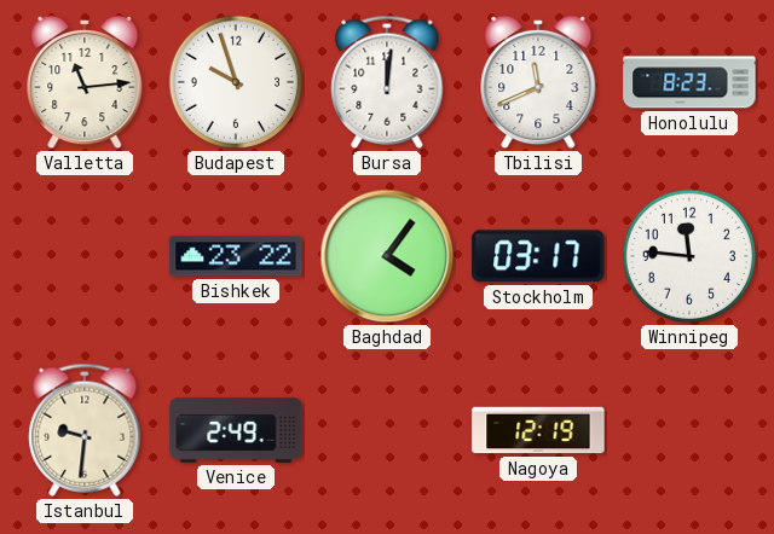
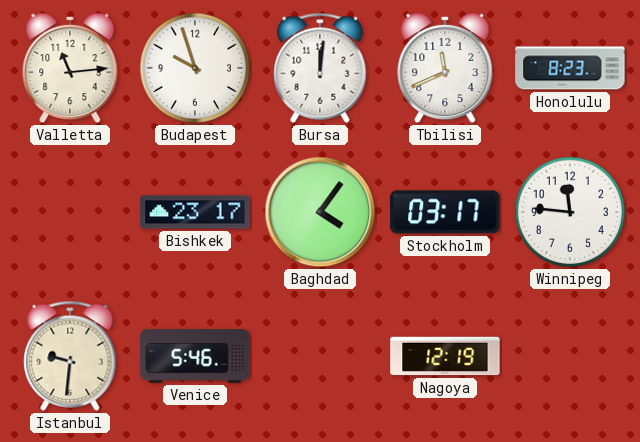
Bishkek: 23:22 -> 23:17
Venice: 2:49 -> 5:46
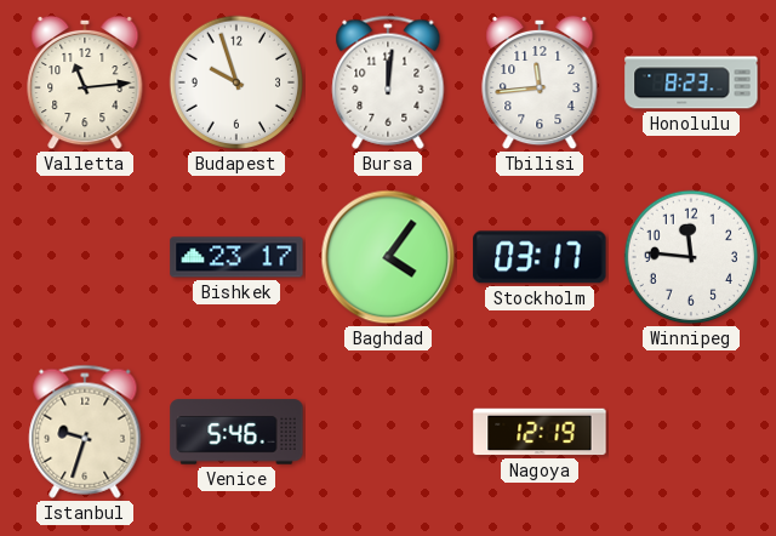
Tbilisi: 11:41 -> 11:44
Istanbul: 9:31 -> 9:33
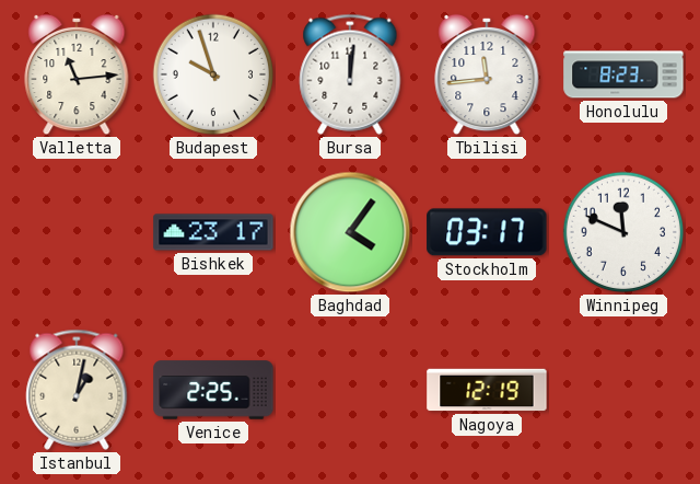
Winnipeg: 11:46 -> 11:49
Istanbul: 9:33 -> 1:02
Venice: 5:46 -> 2:25
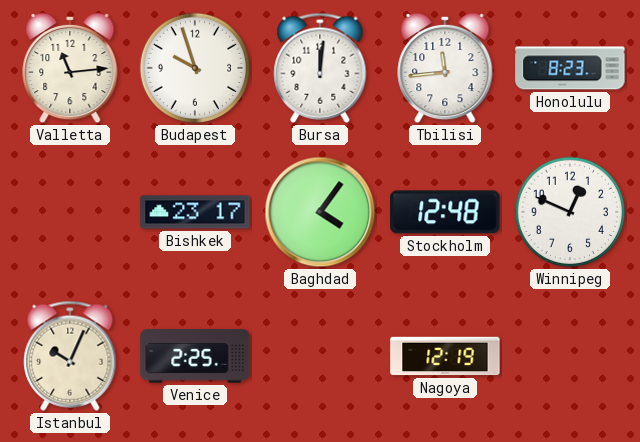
Stockholm: 03:17 -> 12:48
Winnipeg: 11:49 -> 12:49
Istanbul: 1:02 -> 10:04
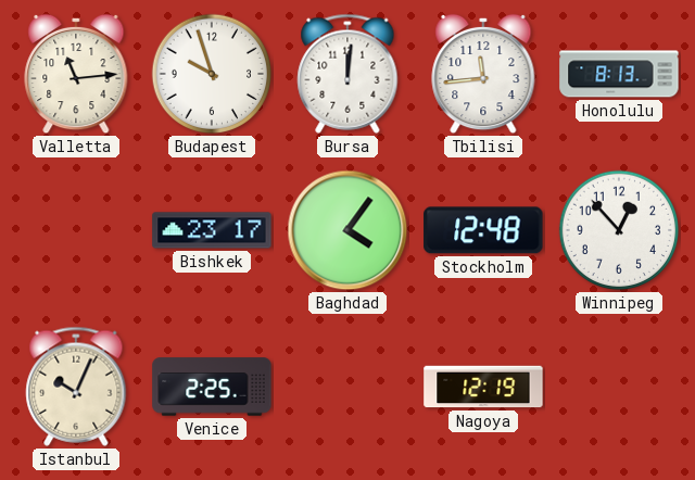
Honolulu: 8:23 -> 8:13
Winnipeg: 12:49 -> 12:53
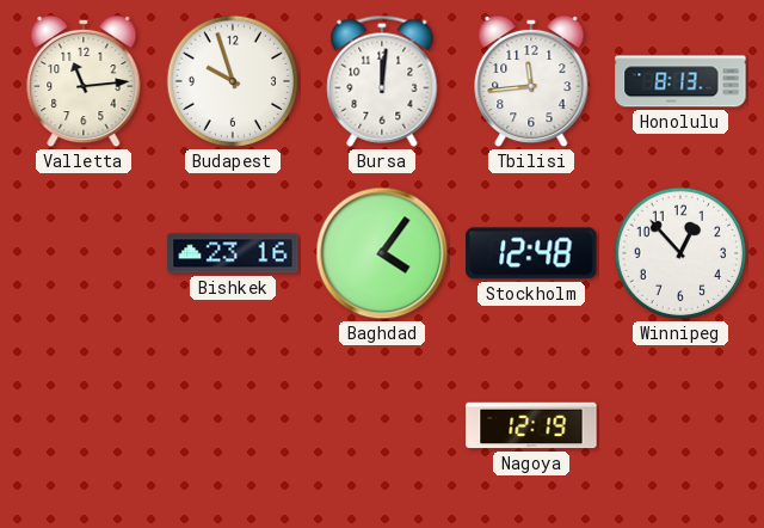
Bishkek: 23:17 -> 23:16
Istanbul: 10:04 -> none
Venice: 2:25 -> none
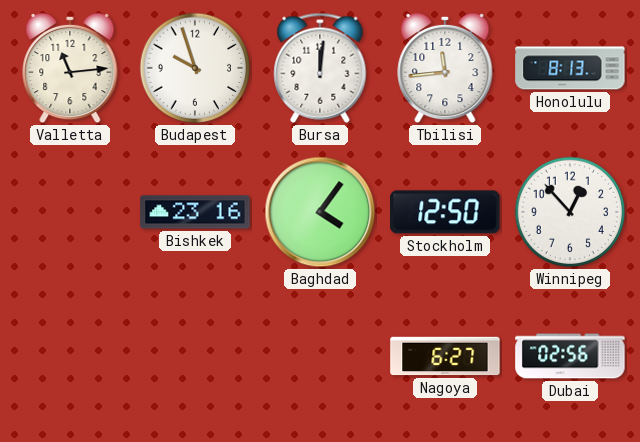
Stockholm: 12:48 -> 12:50
Nagoya: 12:19 -> 6:27
Dubai: none -> 02:56
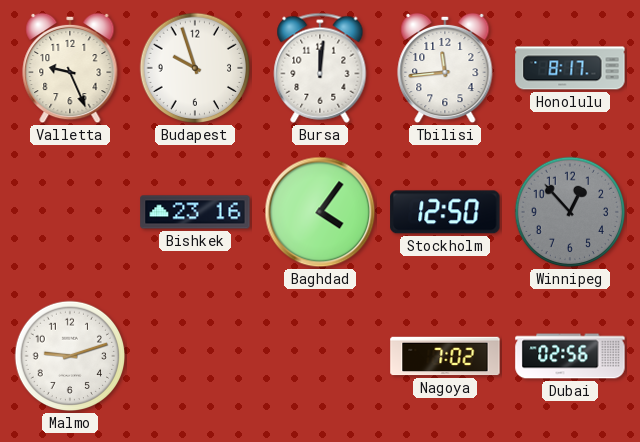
Valletta: 11:14 -> 9:26
Honolulu: 8:13 -> 8:17
Winnipeg dial: white -> grey
Malmo: none -> 9:12
Nagoya: 6:27 -> 7:02
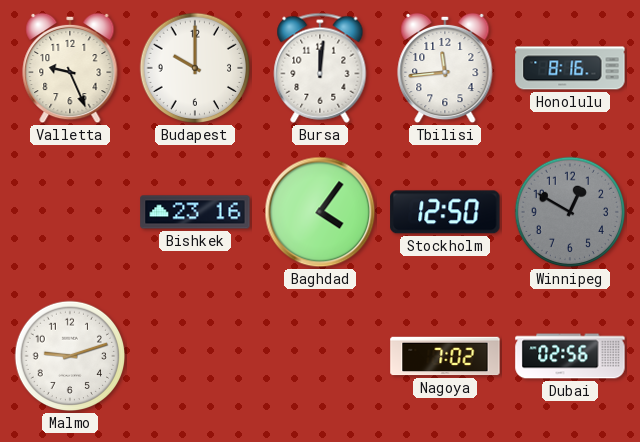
Budapest: 9:57 -> 10:00
Honolulu: 8:17 -> 8:16
Winnipeg: 12:53 -> 12:50
